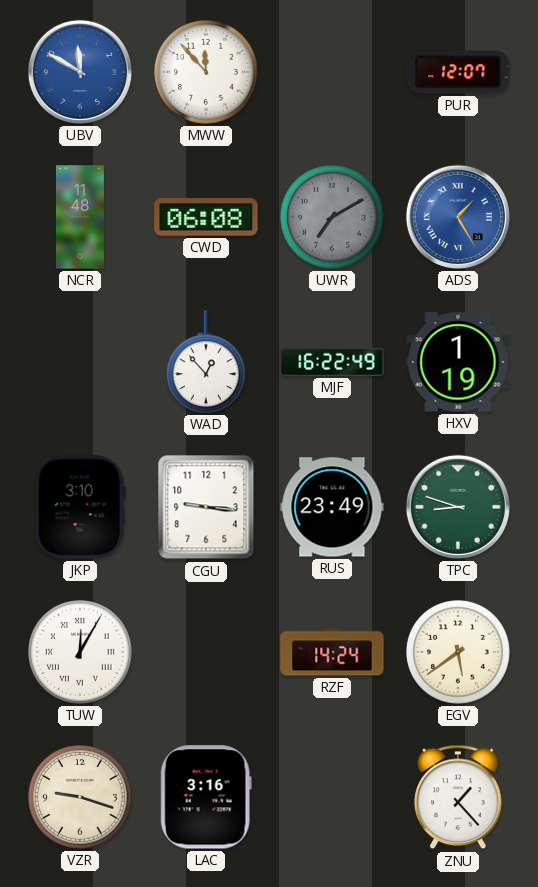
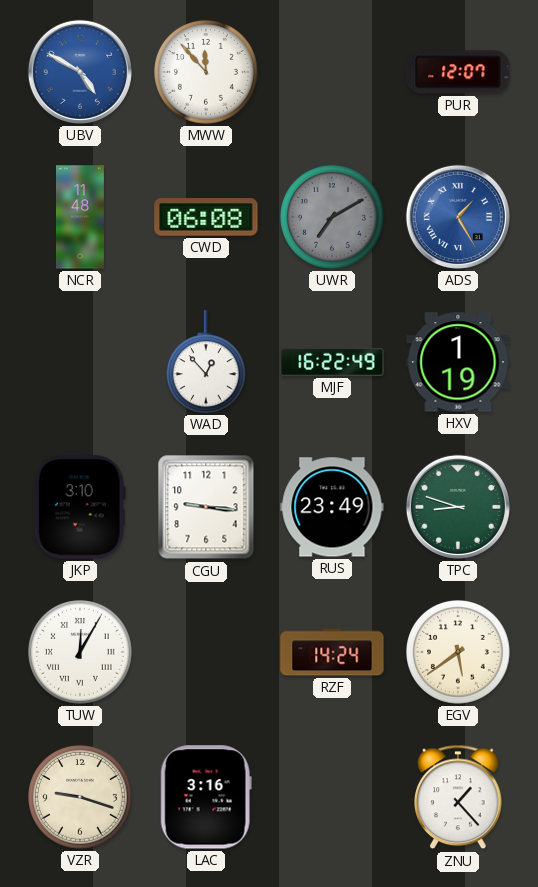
UBV: 11:50 -> 4:50
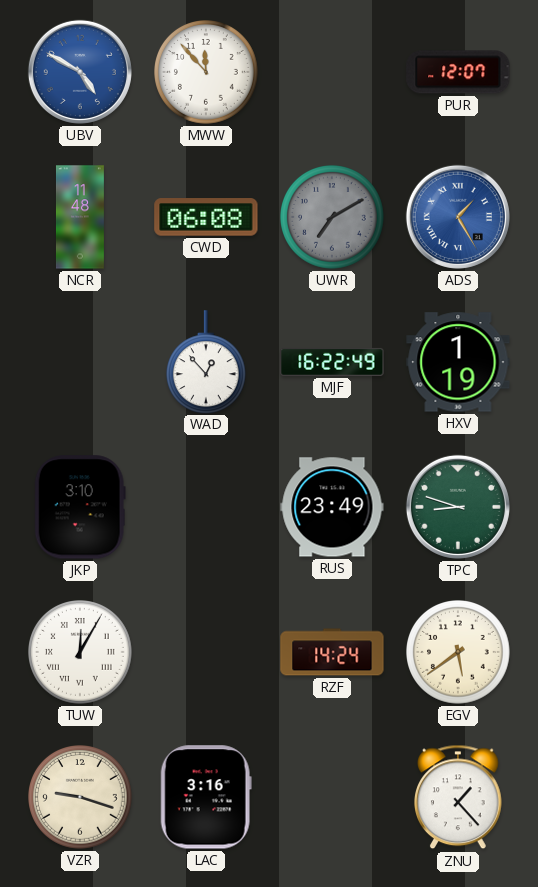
CGU: 9:16 -> none
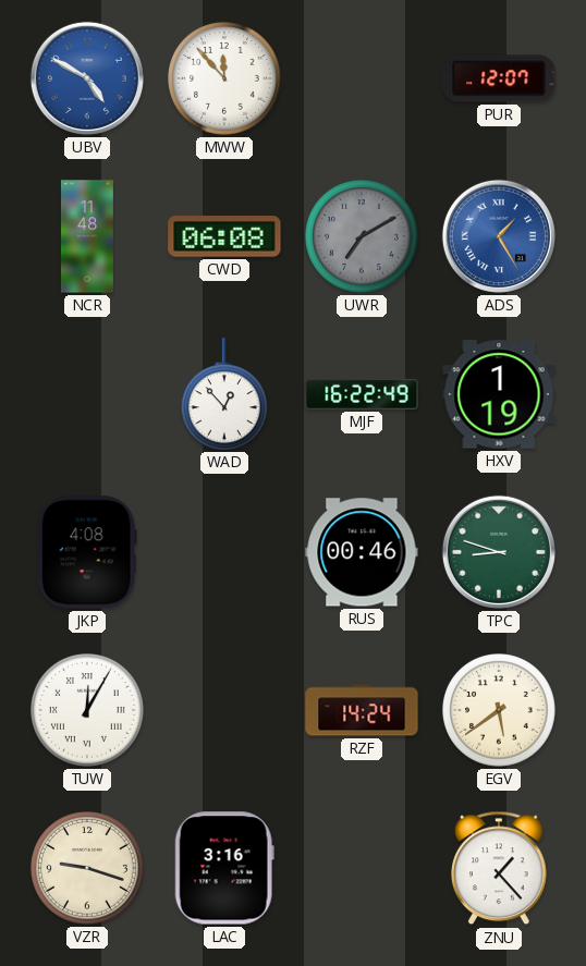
JKP: 3:10 -> 4:08
RUS: 23:49 -> 00:46
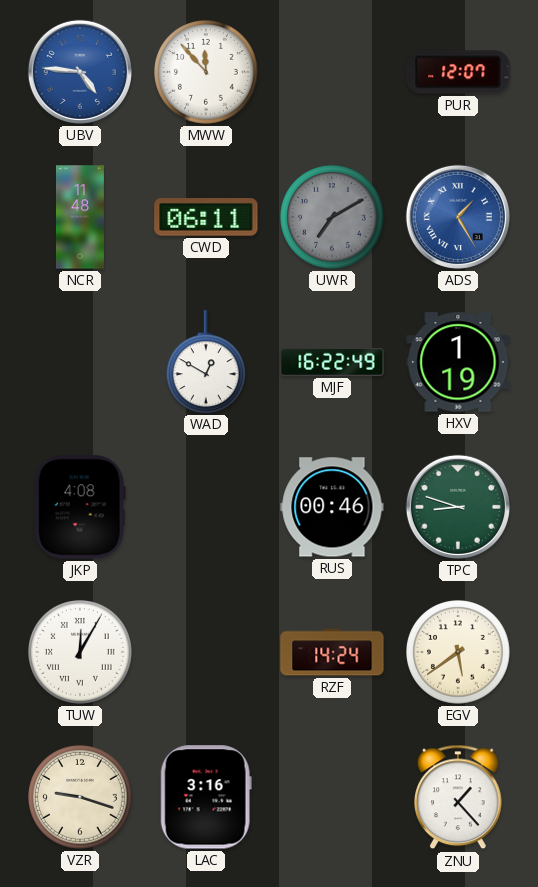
UBV: 4:50 -> 4:46
CWD: 06:08 -> 06:11
WAD: 12:53 -> 12:50
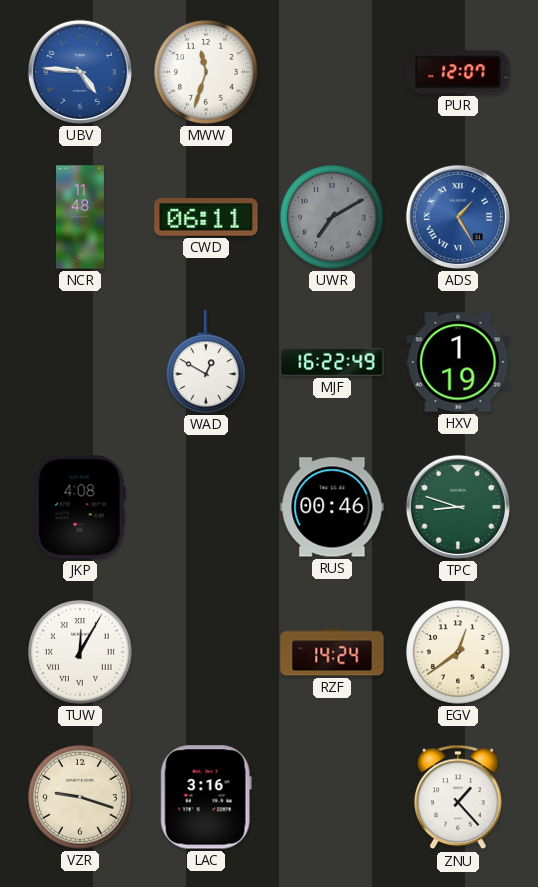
MWW: 11:53 -> 11:33
EGV: 5:39 -> 12:39
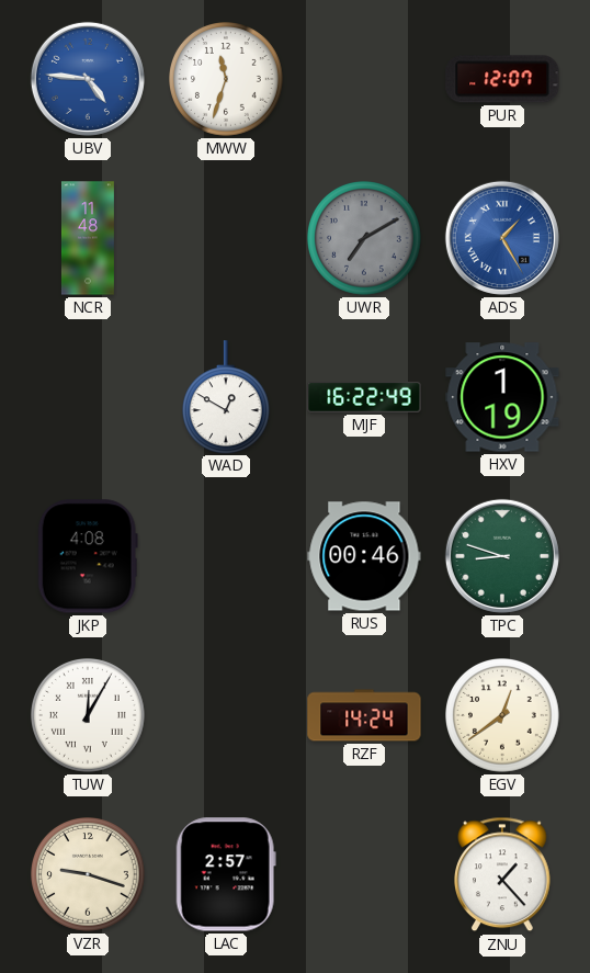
CWD: 06:11 -> none
LAC: 3:16 -> 2:57
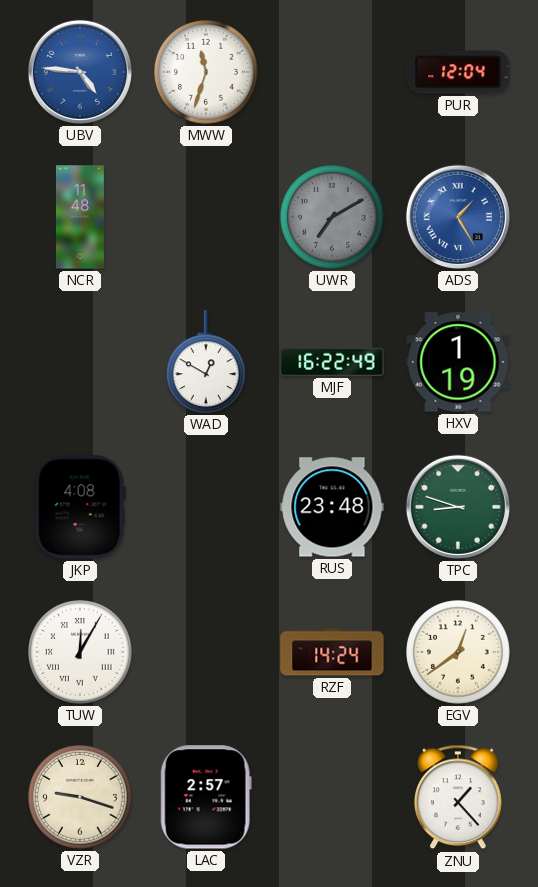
PUR: 12:07 -> 12:04
RUS: 00:46 -> 23:48
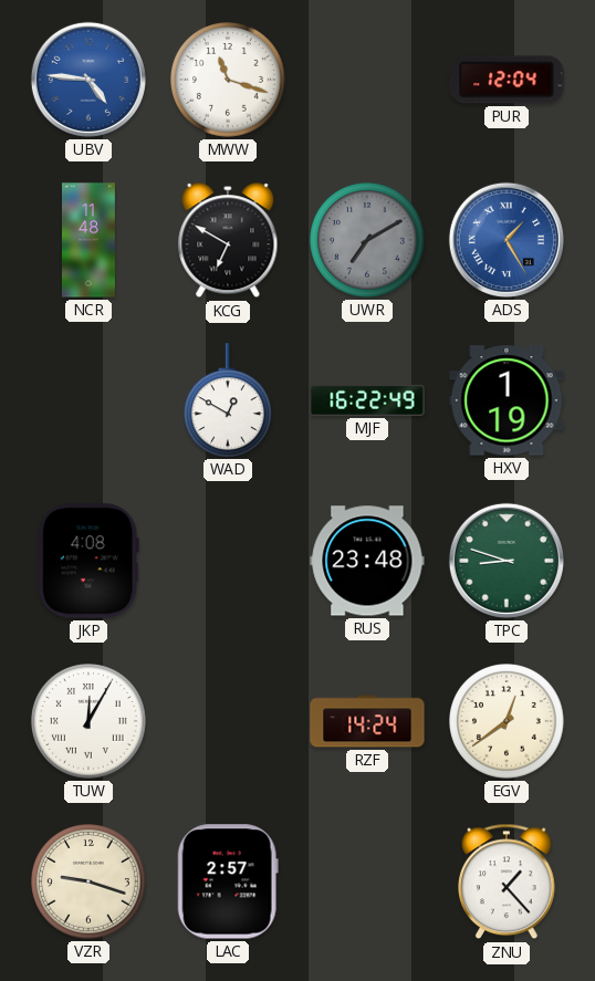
MWW: 11:33 -> 11:18
KCG: none -> 6:50
